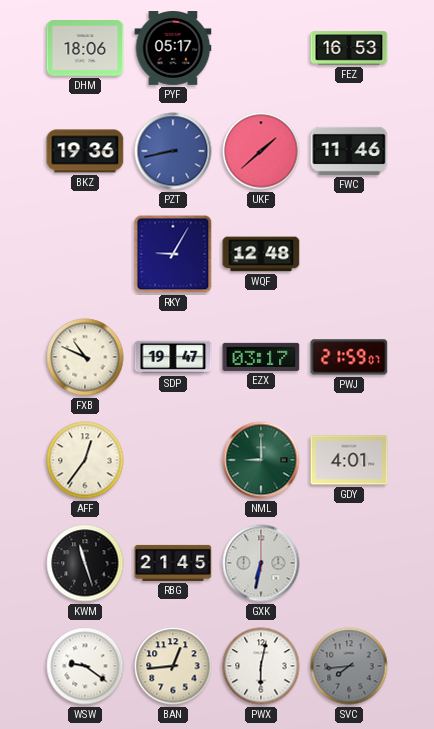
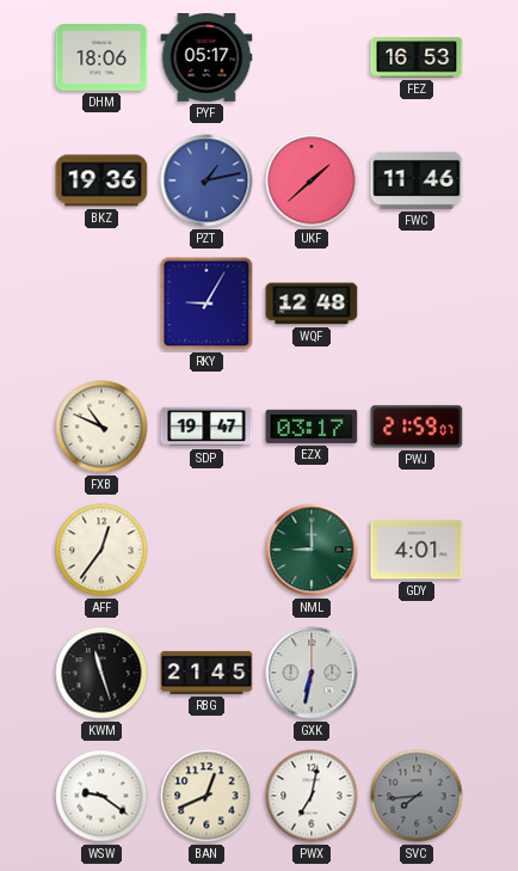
PZT: 8:43 -> 1:13
BAN: 12:44 -> 12:41
PWX: 6:02 -> 7:02
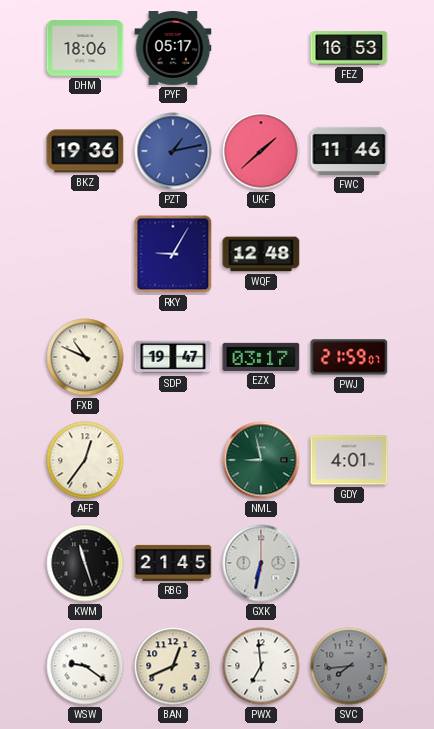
NML: 9:00 -> 8:58
PWX: 7:02 -> 6:59
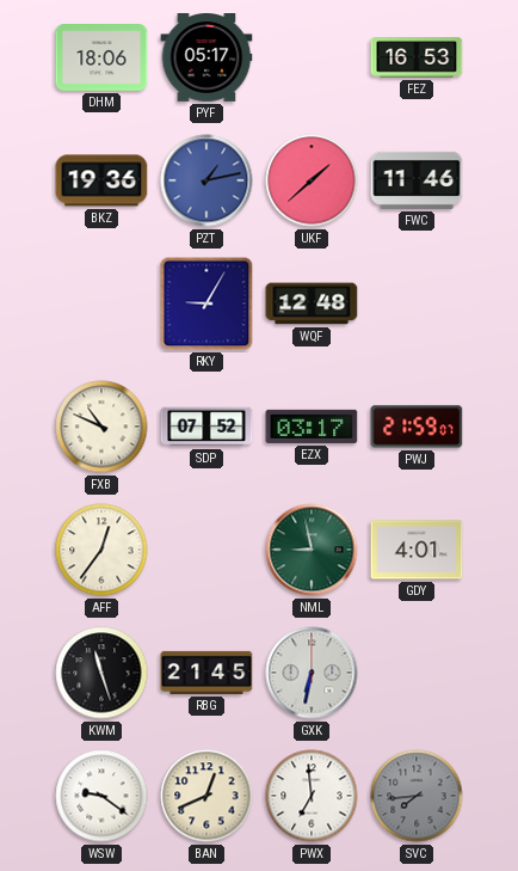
SDP: 19:47 -> 07:52
